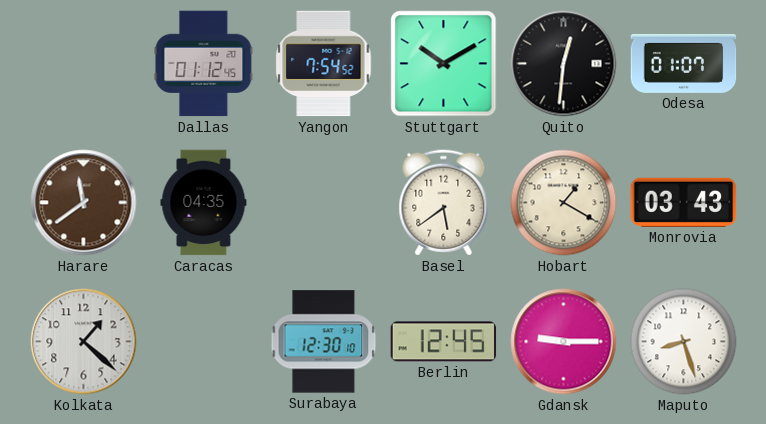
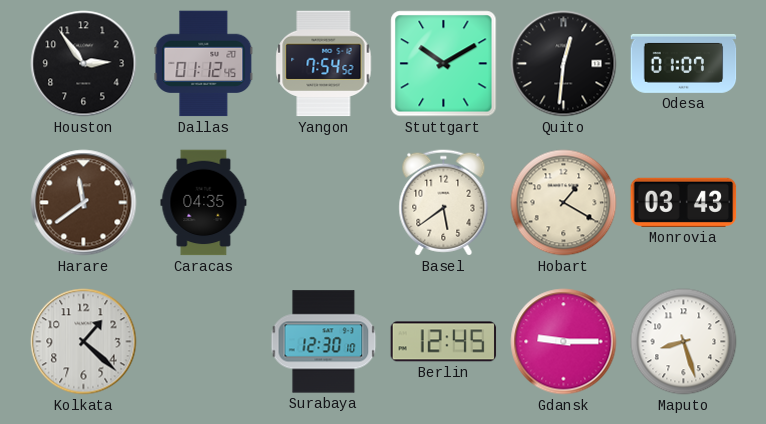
Houston: none -> 2:54
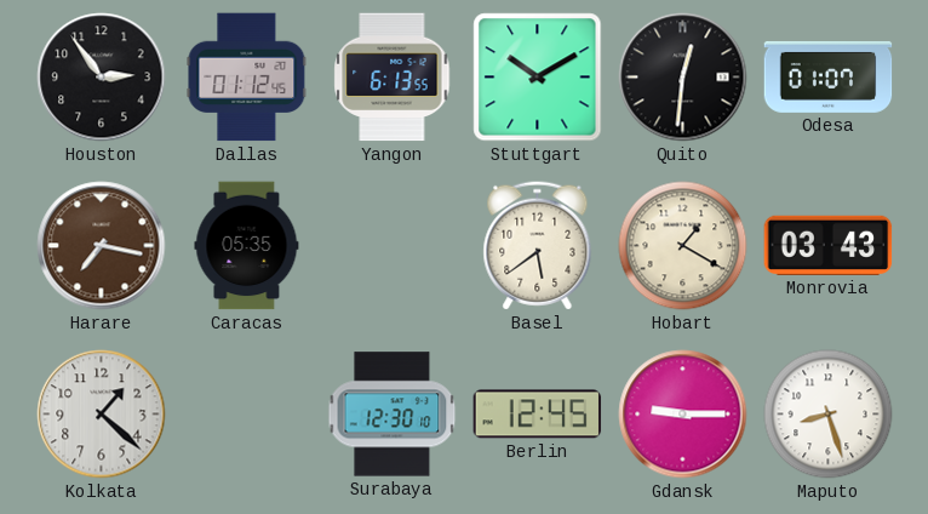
Yangon: 7:54 -> 6:13
Harare: 11:39 -> 7:17
Caracas: 04:35 -> 05:35
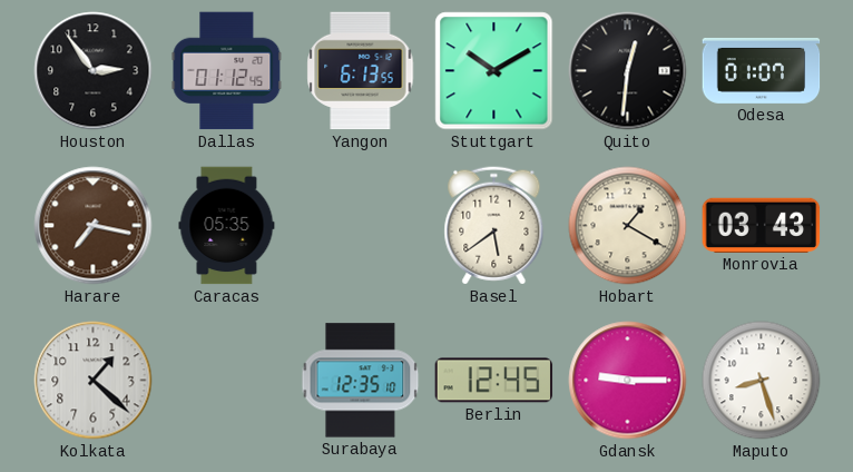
Surabaya: 12:30 -> 12:35
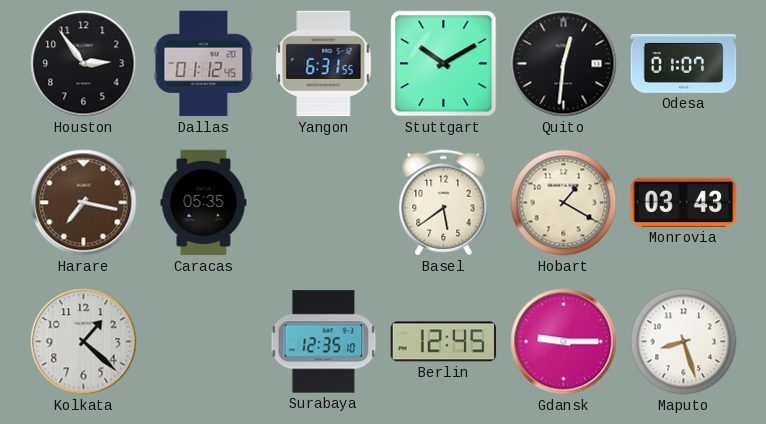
Yangon: 6:13 -> 6:31
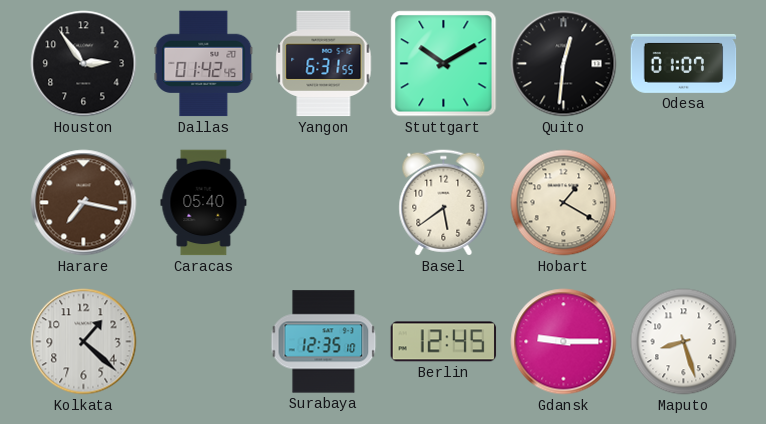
Dallas: 01:12 -> 01:42
Caracas: 05:35 -> 05:40
Monrovia: 03:43 -> none
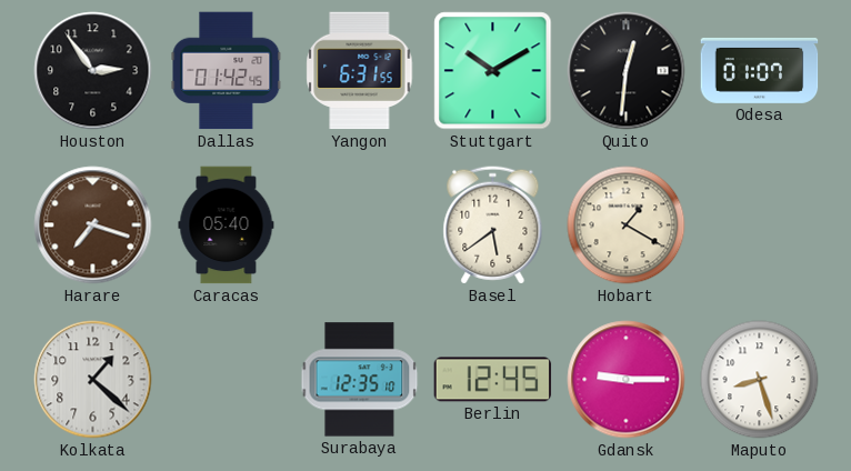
Harare: 7:17 -> 7:18
